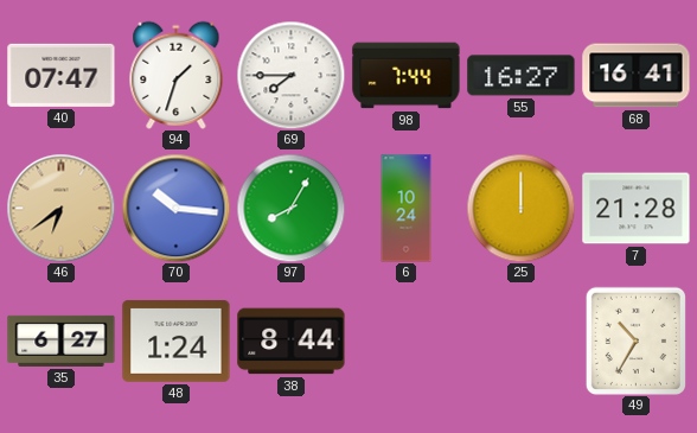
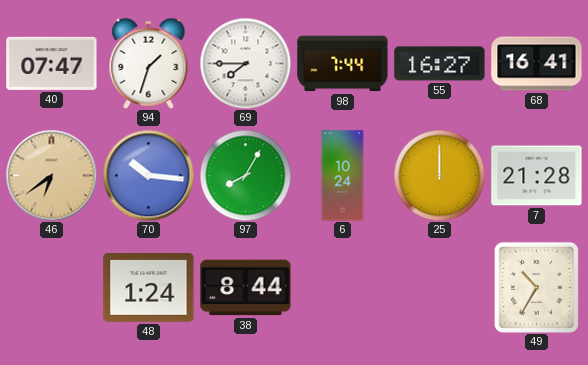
35: 6:27 -> none
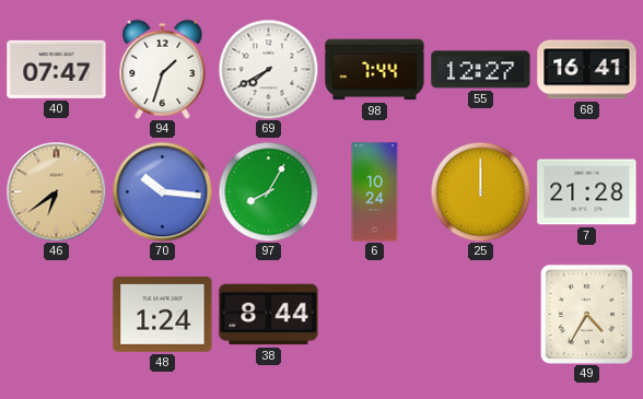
69: 7:45 -> 7:40
55: 16:27 -> 12:27
49: 10:35 -> 4:35
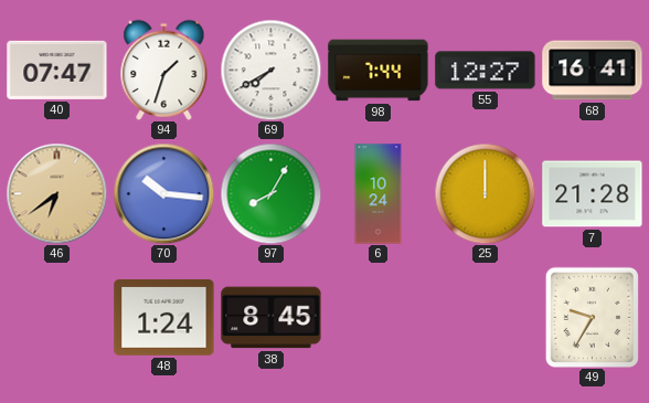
38: 8:44 -> 8:45
49: 4:35 -> 9:35
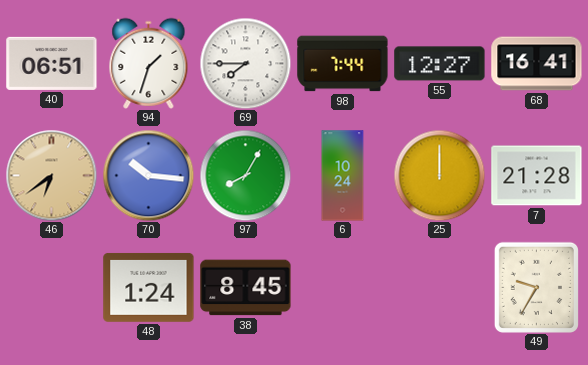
40: 07:47 -> 06:51
69: 7:40 -> 7:45
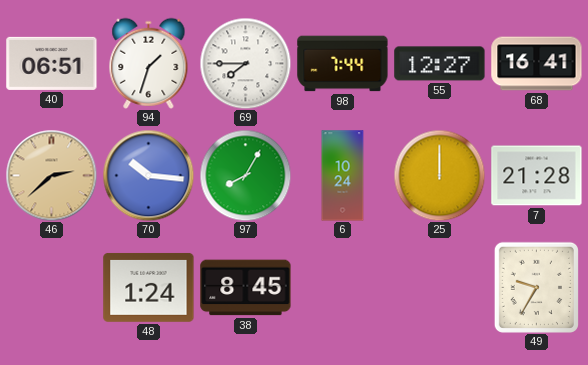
46: 6:39 -> 2:38
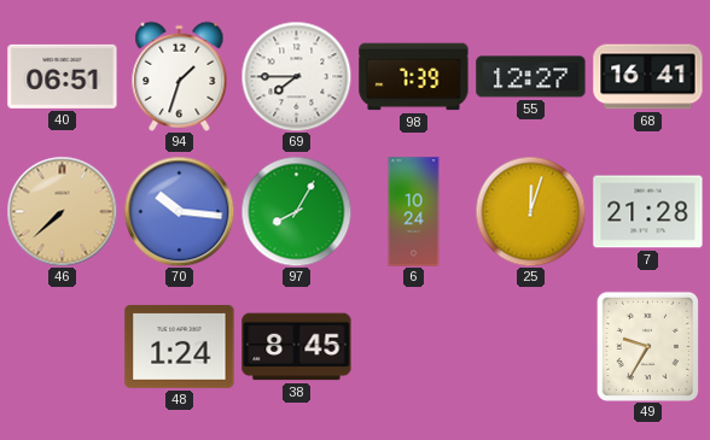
98: 7:44 -> 7:39
46: 2:38 -> 7:38
25: 12:00 -> 12:03
